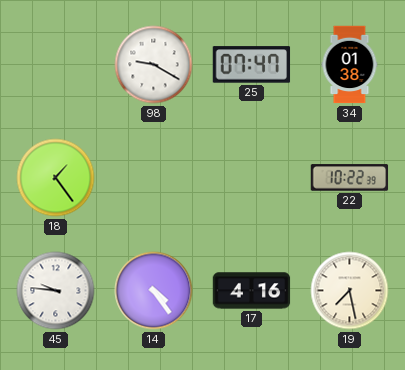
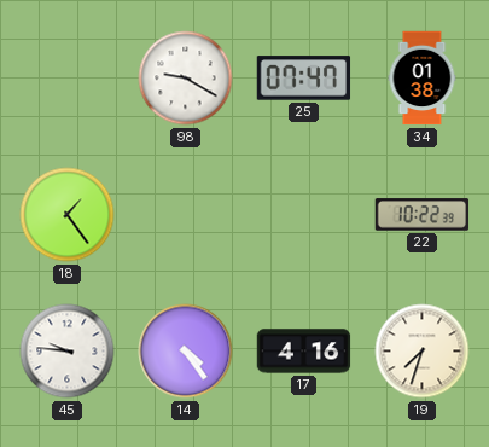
19: 7:28 -> 7:33
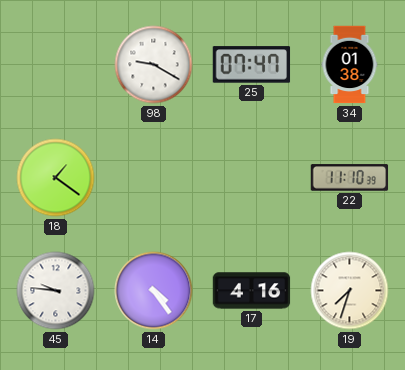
18: 1:24 -> 1:21
22: 10:22 -> 11:10
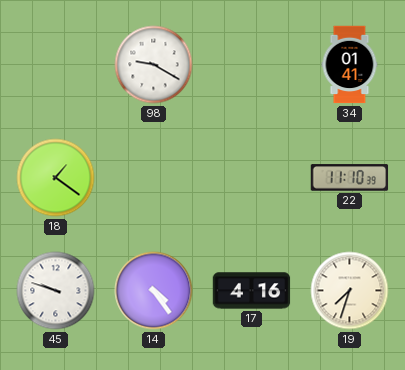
25: 07:47 -> none
34: 01:38 -> 01:41
45: 9:46 -> 9:48
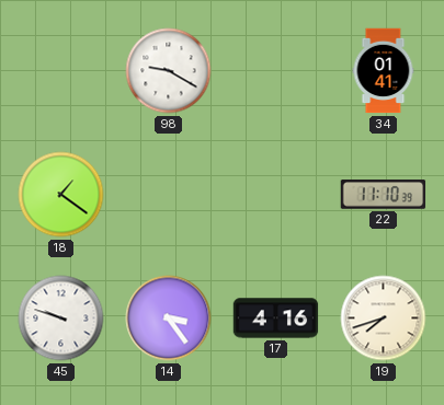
14: 4:24 -> 3:24
19: 7:33 -> 7:42
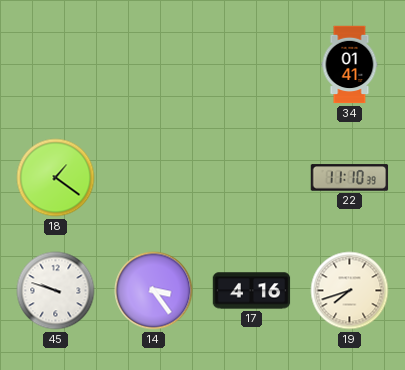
98: 9:20 -> none
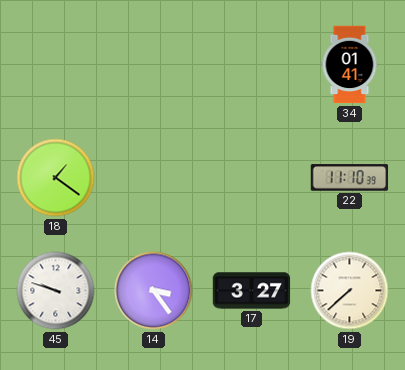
17: 4:16 -> 3:27
19: 7:42 -> 7:38
